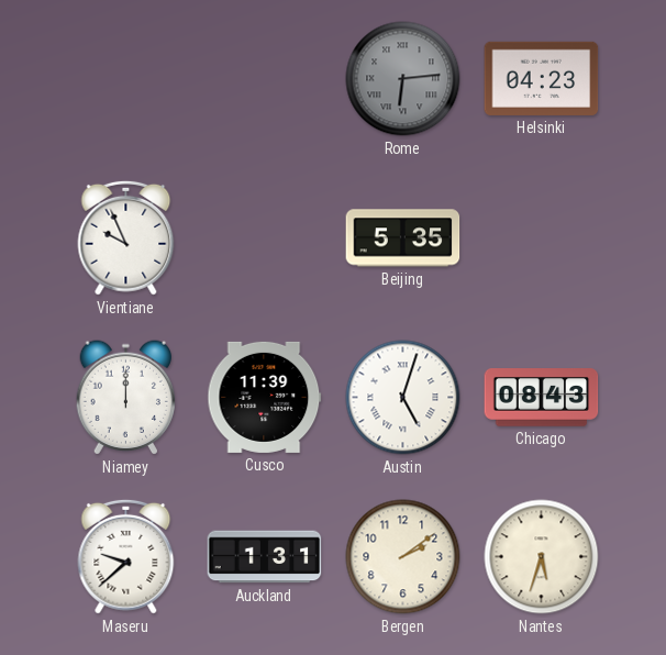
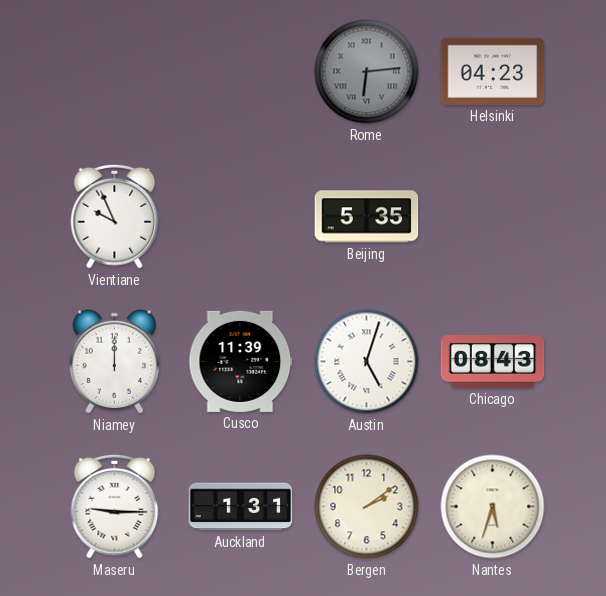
Maseru: 9:38 -> 9:15
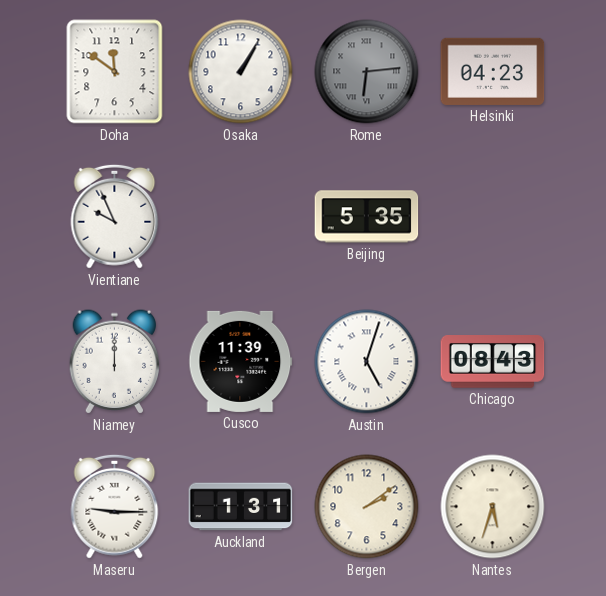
Doha: none -> 11:51
Osaka: none -> 1:05
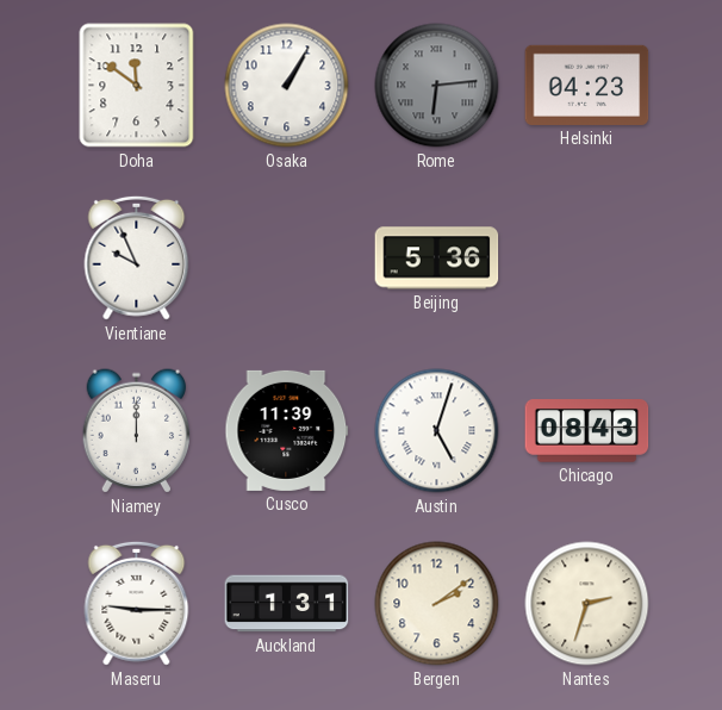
Beijing: 5:35 -> 5:36
Nantes: 5:33 -> 2:33
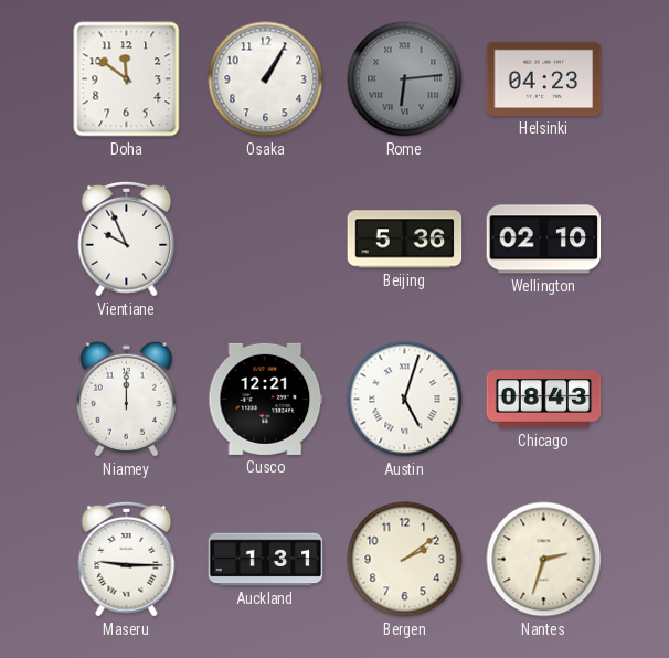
Wellington: none -> 02:10
Cusco: 11:39 -> 12:21
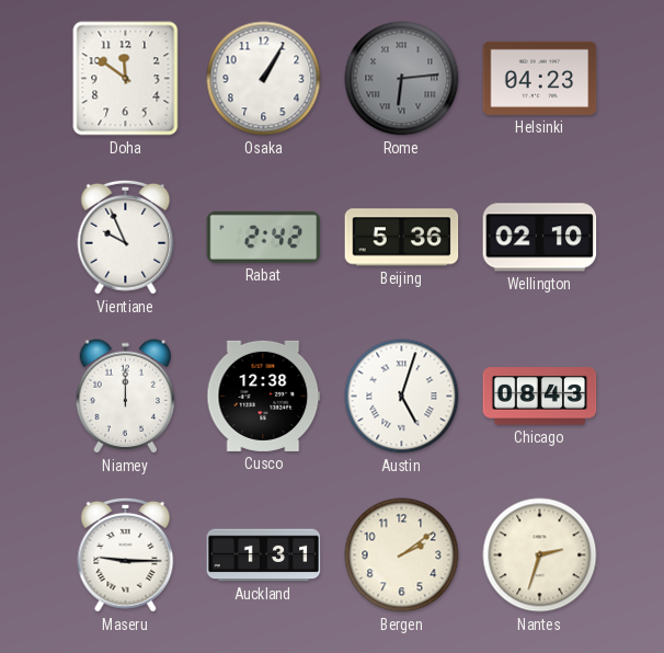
Rabat: none -> 2:42
Cusco: 12:21 -> 12:38
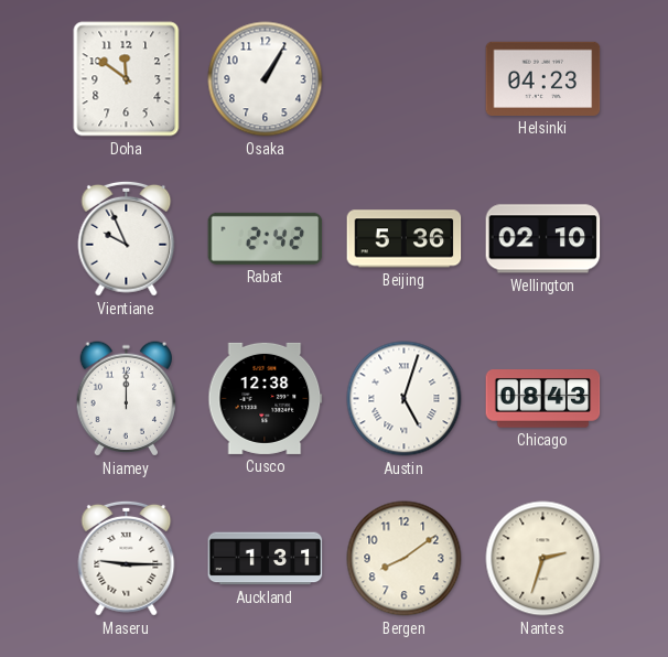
Rome: 6:14 -> none
Bergen: 2:09 -> 8:09
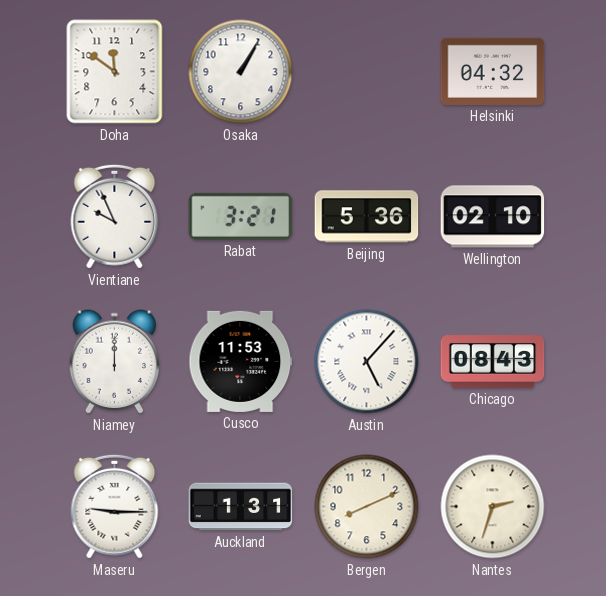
Helsinki: 04:23 -> 04:32
Rabat: 2:42 -> 3:21
Cusco: 12:38 -> 11:53
Austin: 5:03 -> 5:07
Bergen: 8:09 -> 8:11
